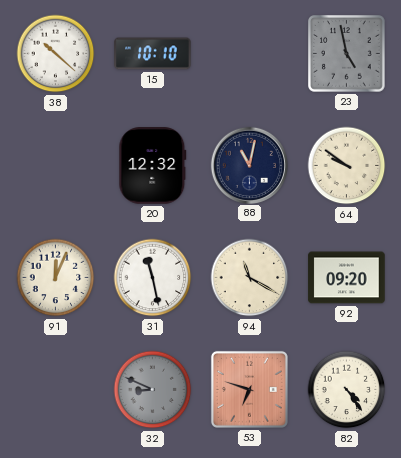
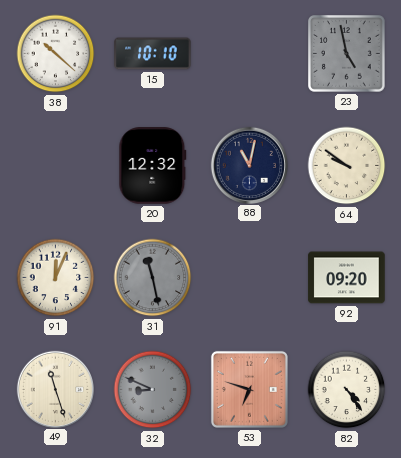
31 dial: white -> grey
94: 11:20 -> none
49: none -> 11:27
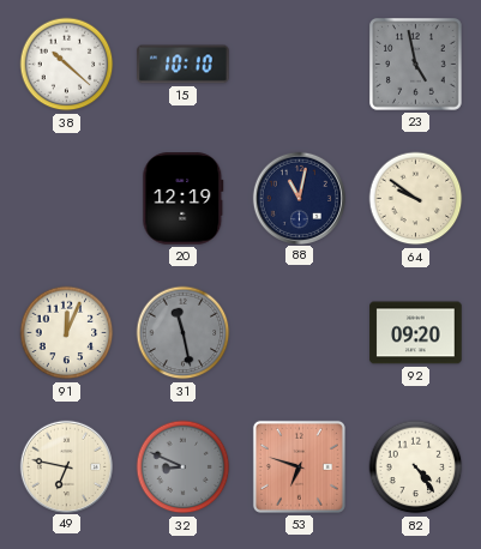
20: 12:32 -> 12:19
49: 11:27 -> 6:47
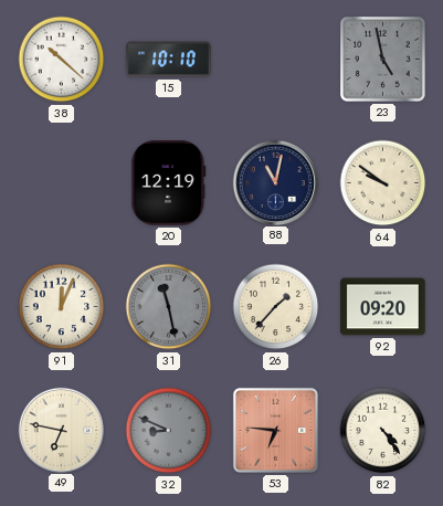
26: none -> 1:37
53: 6:48 -> 6:46
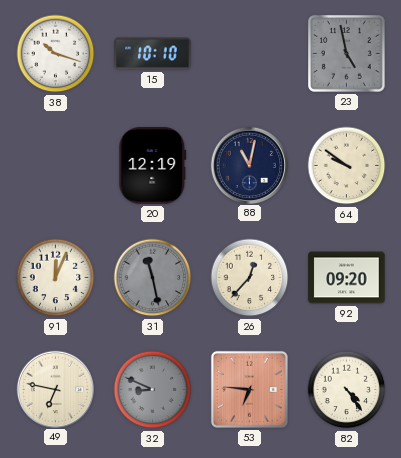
38: 10:22 -> 10:18
26: 1:37 -> 12:37
